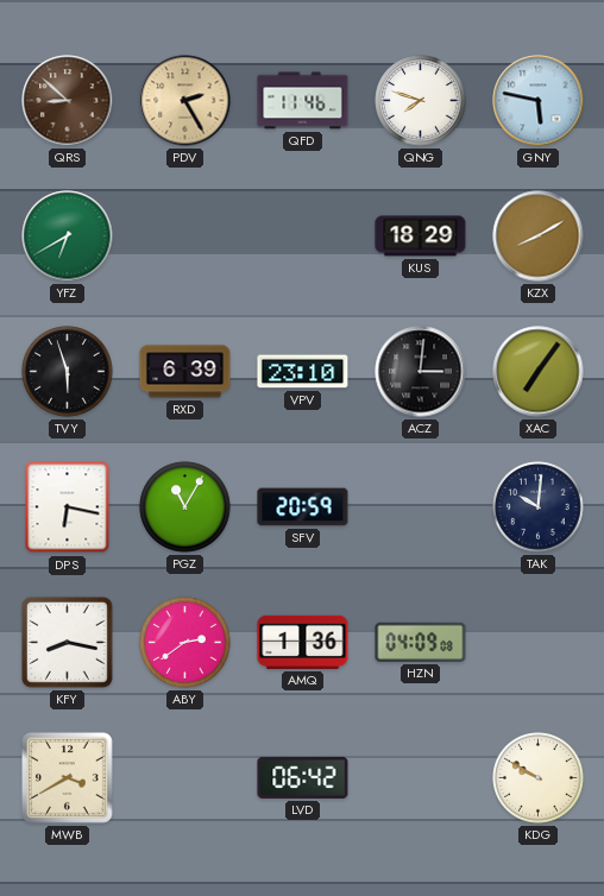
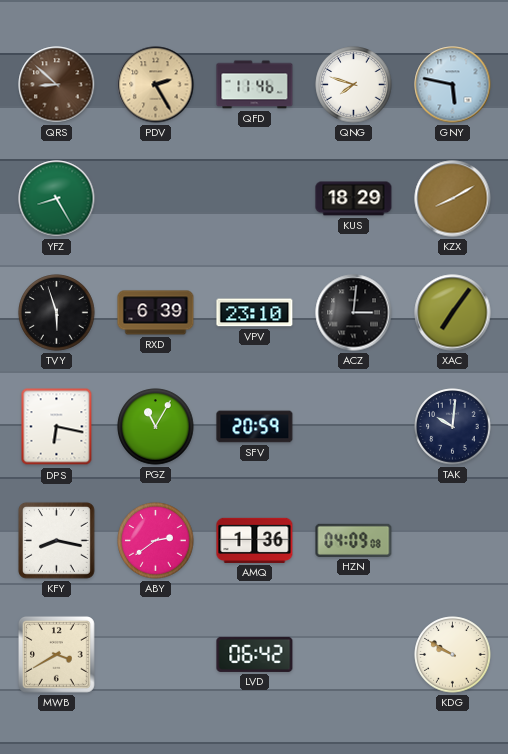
YFZ: 6:40 -> 8:25
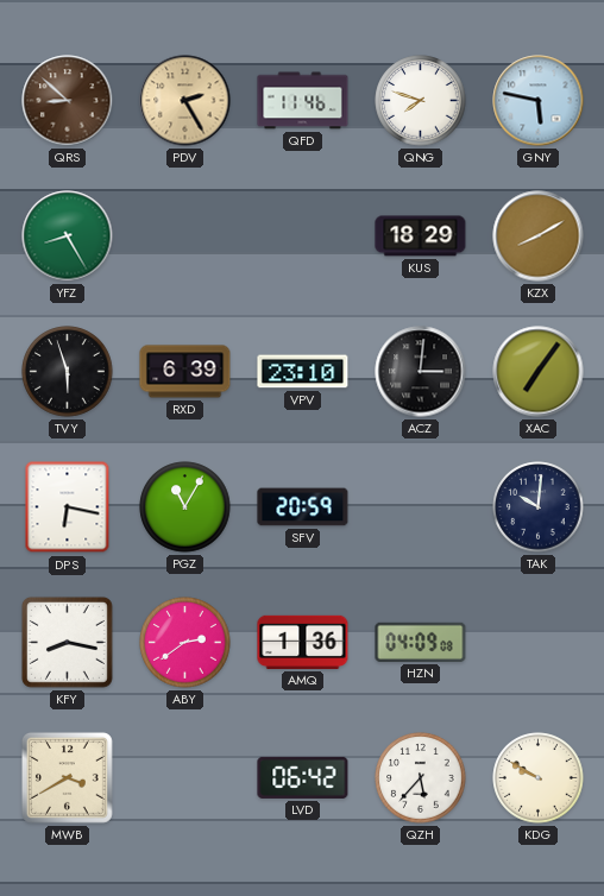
QZH: none -> 5:37
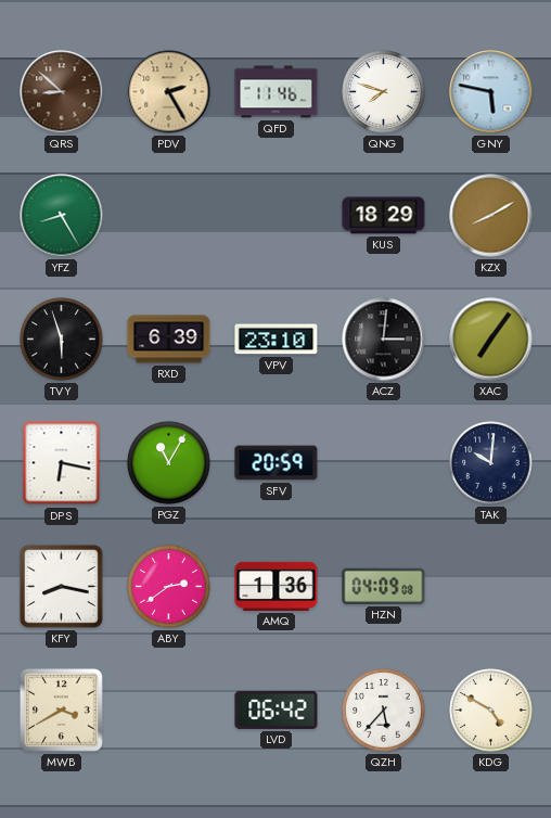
KDG: 9:50 -> 4:50
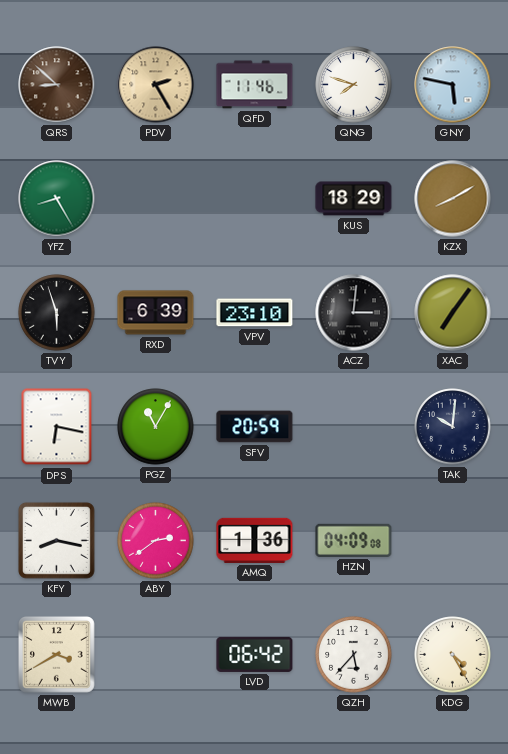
KDG: 4:50 -> 4:25
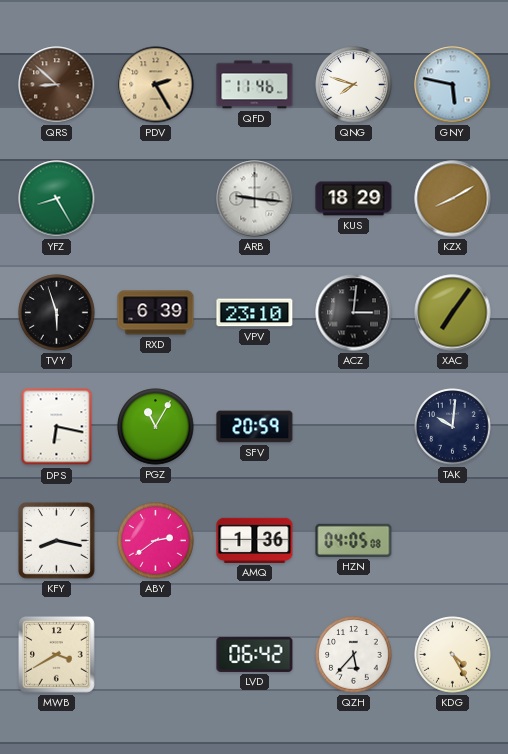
ARB: none -> 9:16
HZN: 04:09 -> 04:05
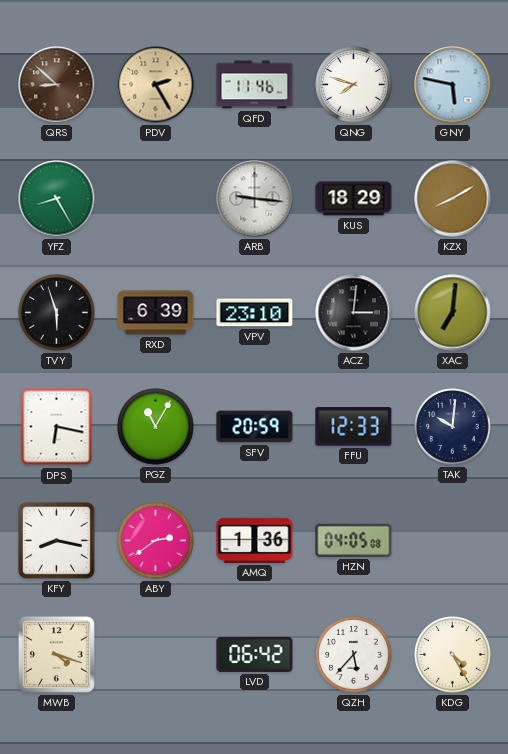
XAC: 7:06 -> 7:01
FFU: none -> 12:33
MWB: 3:40 -> 4:18
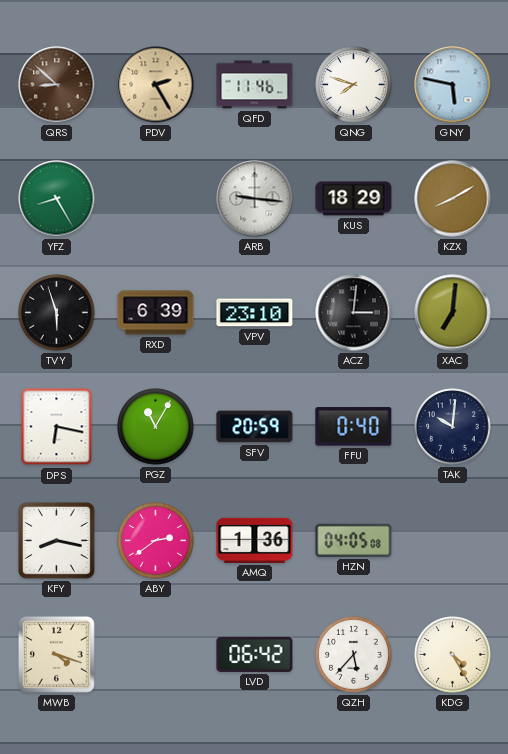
FFU: 12:33 -> 0:40
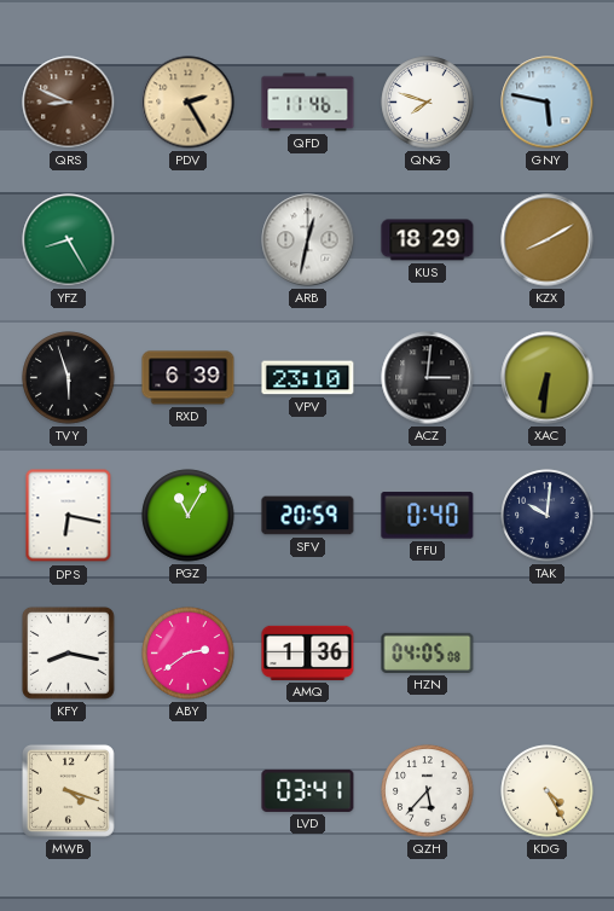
QRS: 8:52 -> 8:49
ARB: 9:16 -> 12:32
XAC: 7:01 -> 6:31
LVD: 06:42 -> 03:41
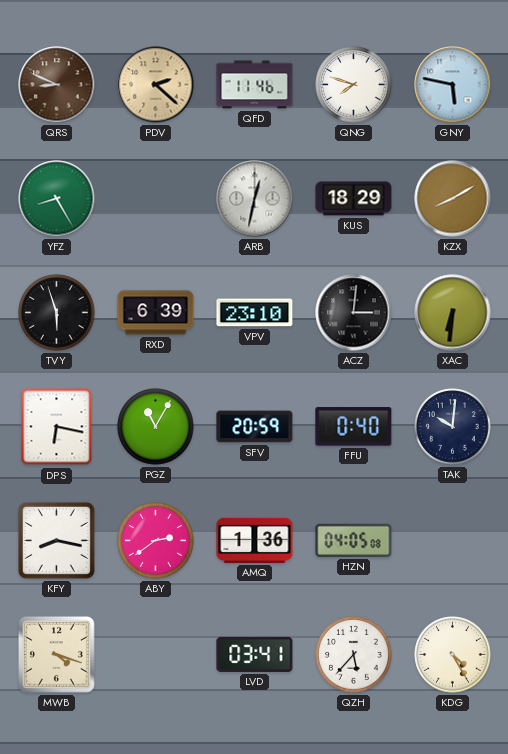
PDV: 2:25 -> 2:22
